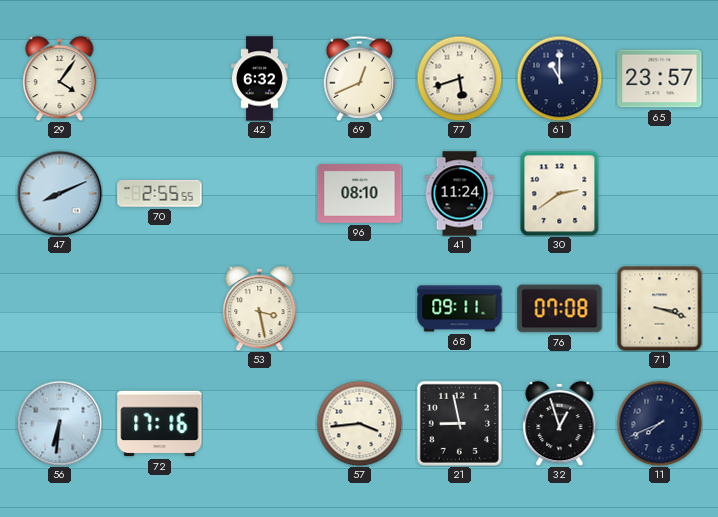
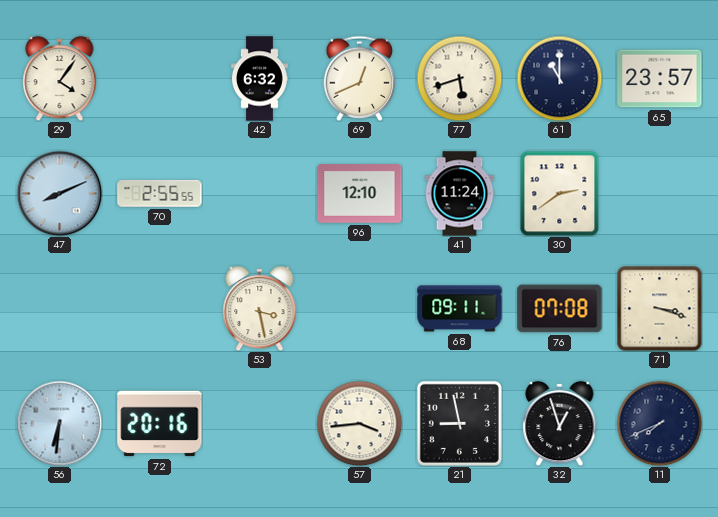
96: 08:10 -> 12:10
72: 17:16 -> 20:16
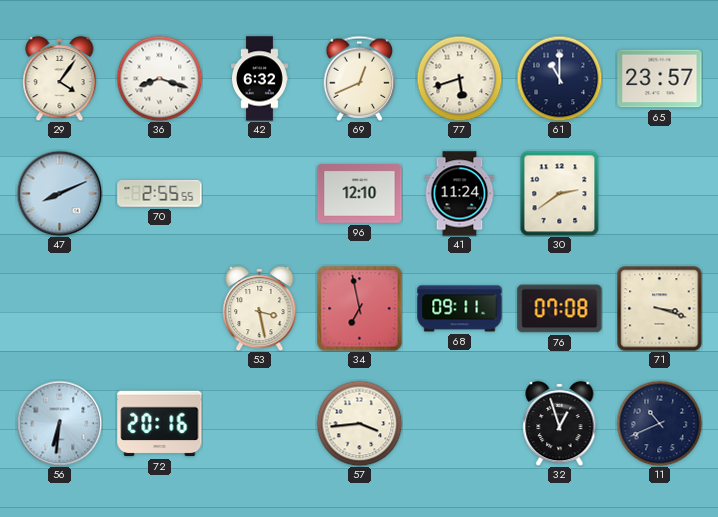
36: none -> 8:18
34: none -> 6:58
21: 8:58 -> none
11: 7:41 -> 10:41
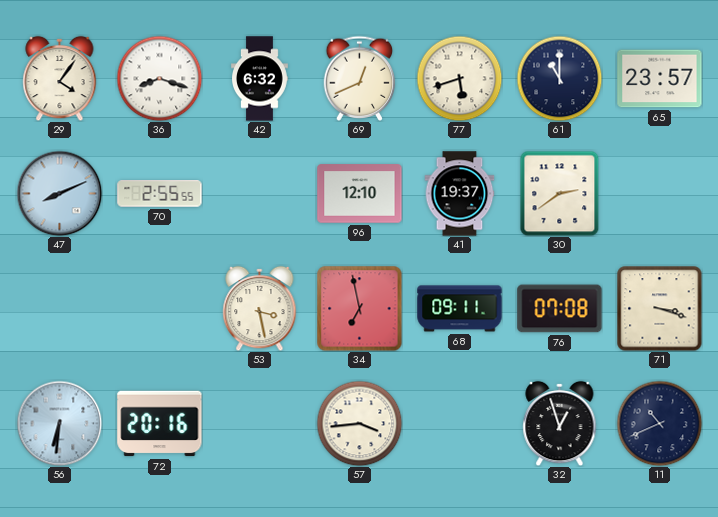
41: 11:24 -> 19:37
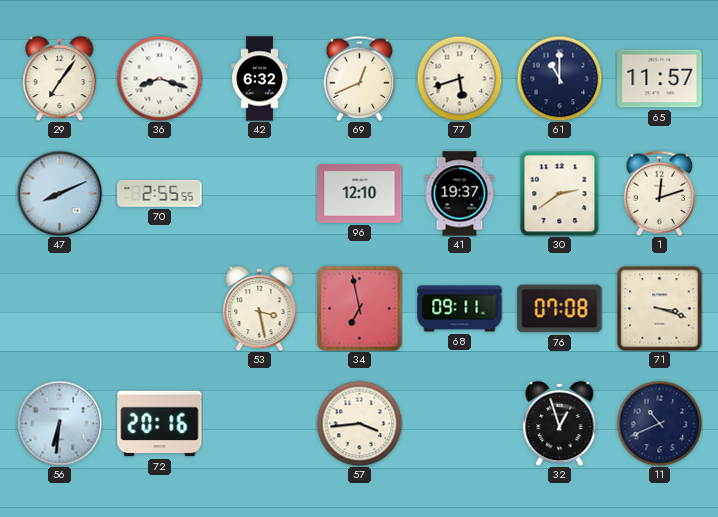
29: 4:06 -> 7:06
65: 23:57 -> 11:57
1: none -> 12:12
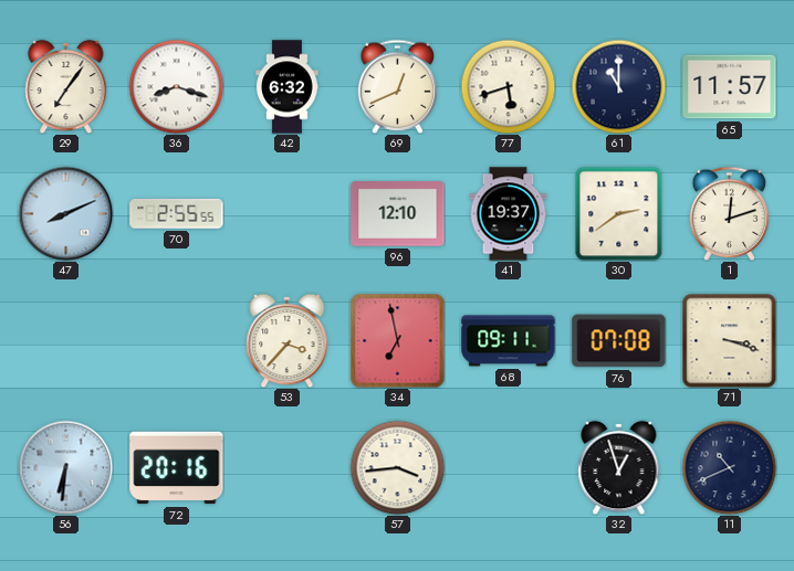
53: 3:28 -> 3:37
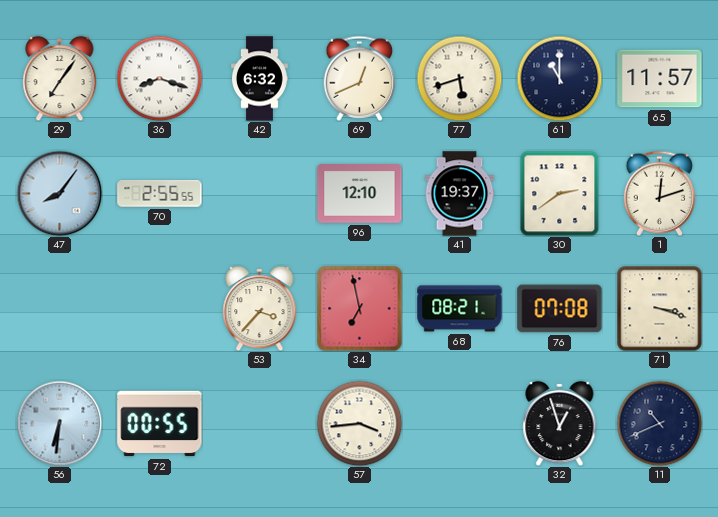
47: 8:11 -> 8:06
68: 09:11 -> 08:21
72: 20:16 -> 00:55
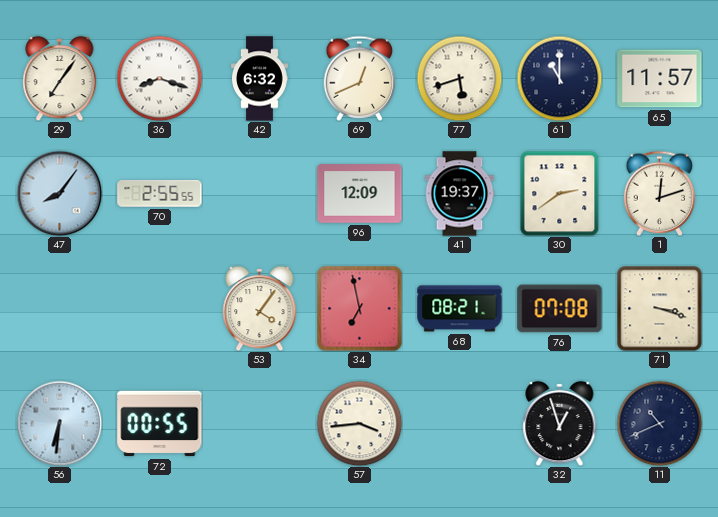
96: 12:10 -> 12:09
53: 3:37 -> 4:06
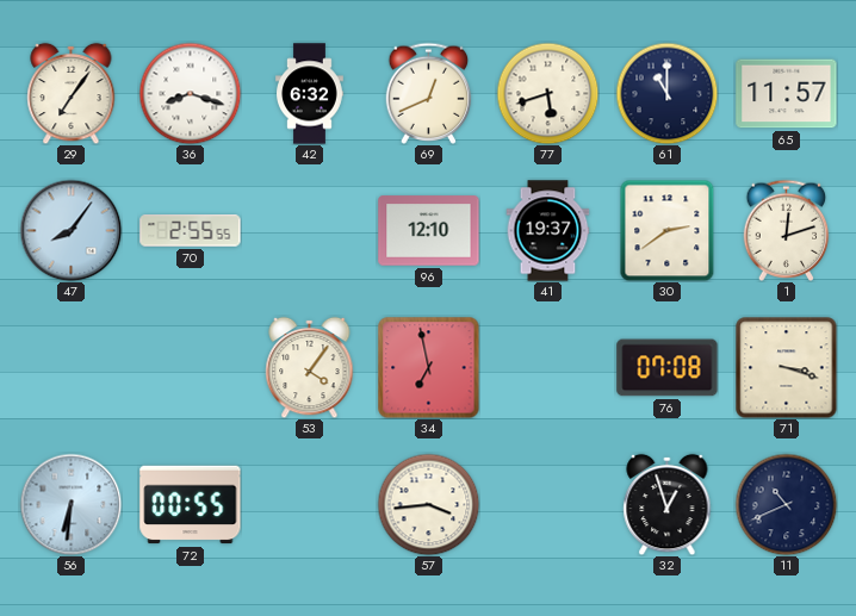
96: 12:09 -> 12:10
68: 08:21 -> none
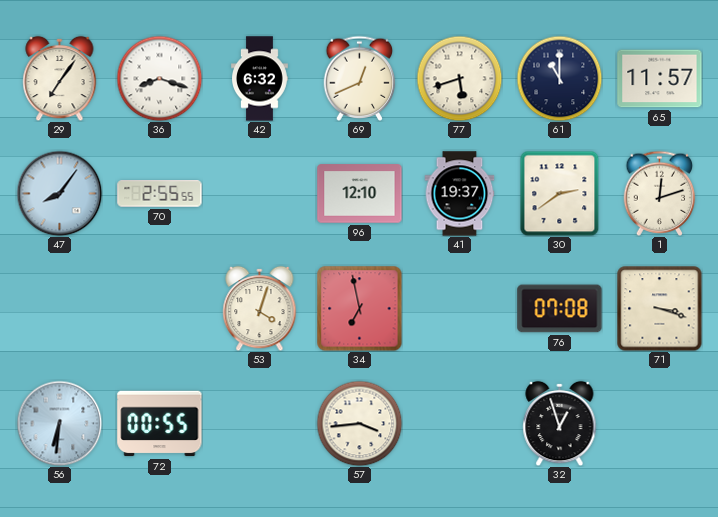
53: 4:06 -> 4:03
11: 10:41 -> none
